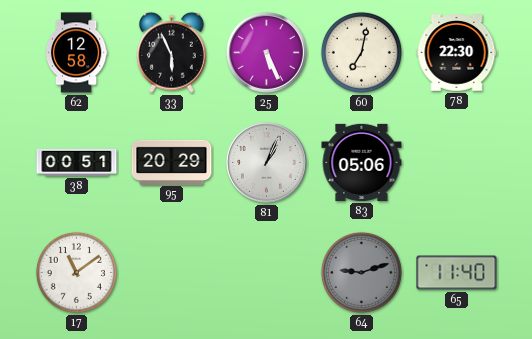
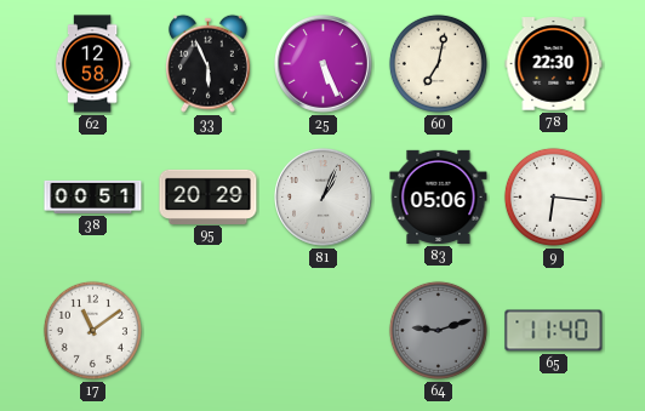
9: none -> 6:16
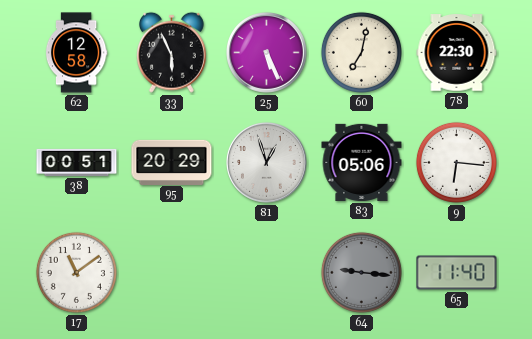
81: 1:04 -> 12:57
64: 9:12 -> 9:16
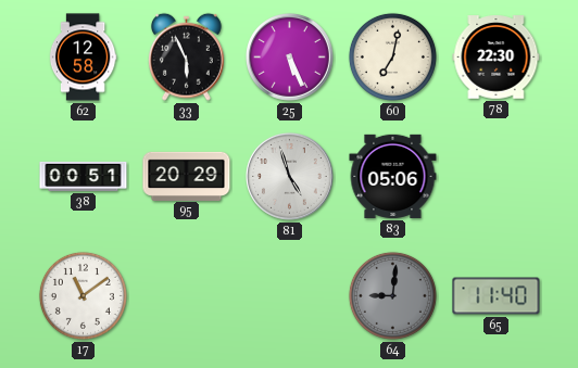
81: 12:57 -> 4:57
9: 6:16 -> none
64: 9:16 -> 9:01
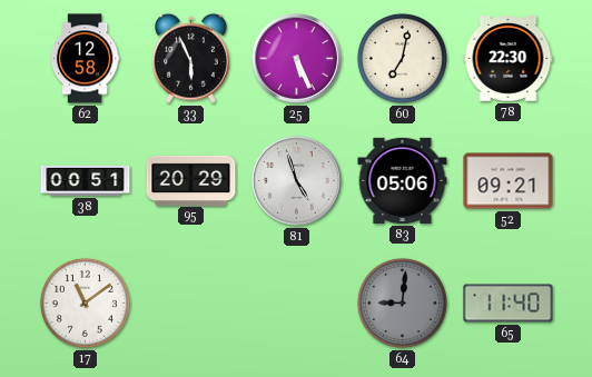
52: none -> 09:21
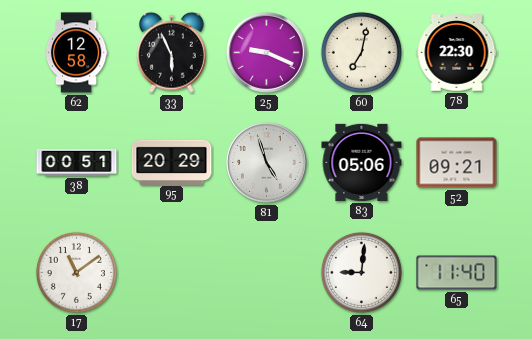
25: 5:26 -> 9:19
64 dial: grey -> white
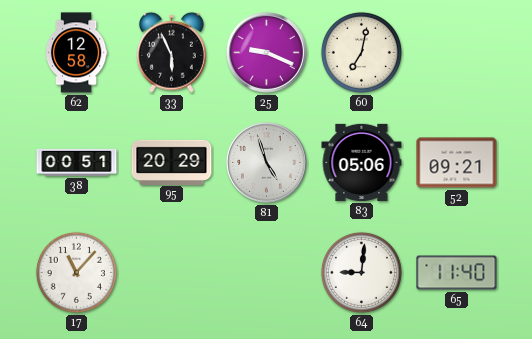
78: 22:30 -> none
17: 11:09 -> 11:07
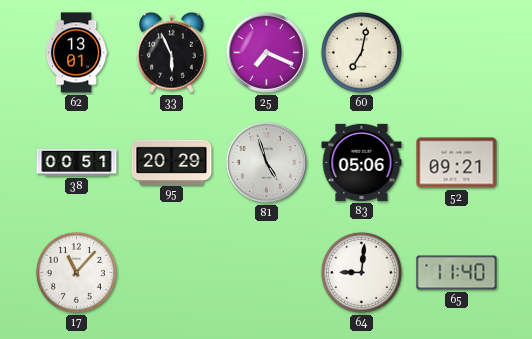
62: 12:58 -> 13:01
25: 9:19 -> 7:19
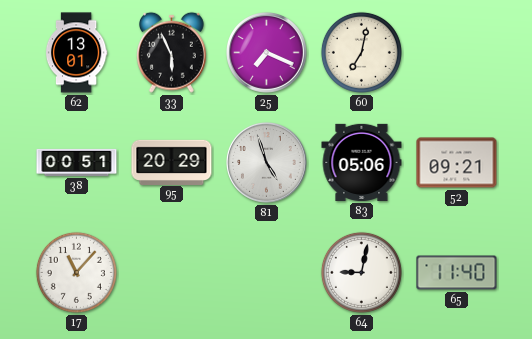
64: 9:01 -> 9:02
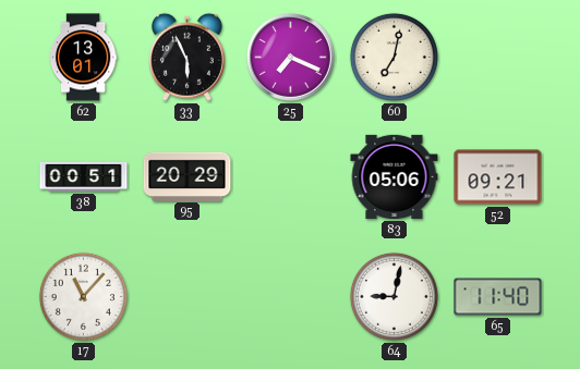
81: 4:57 -> none
